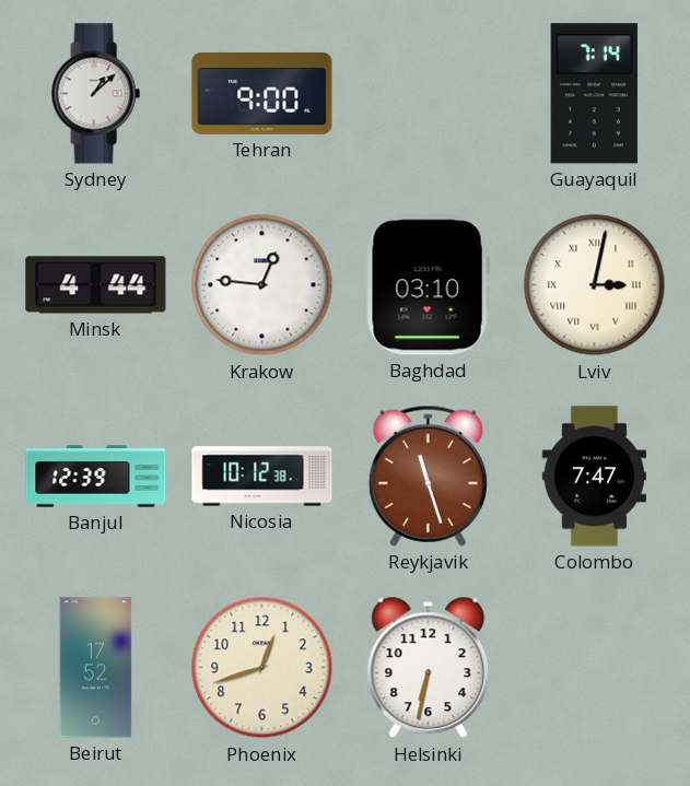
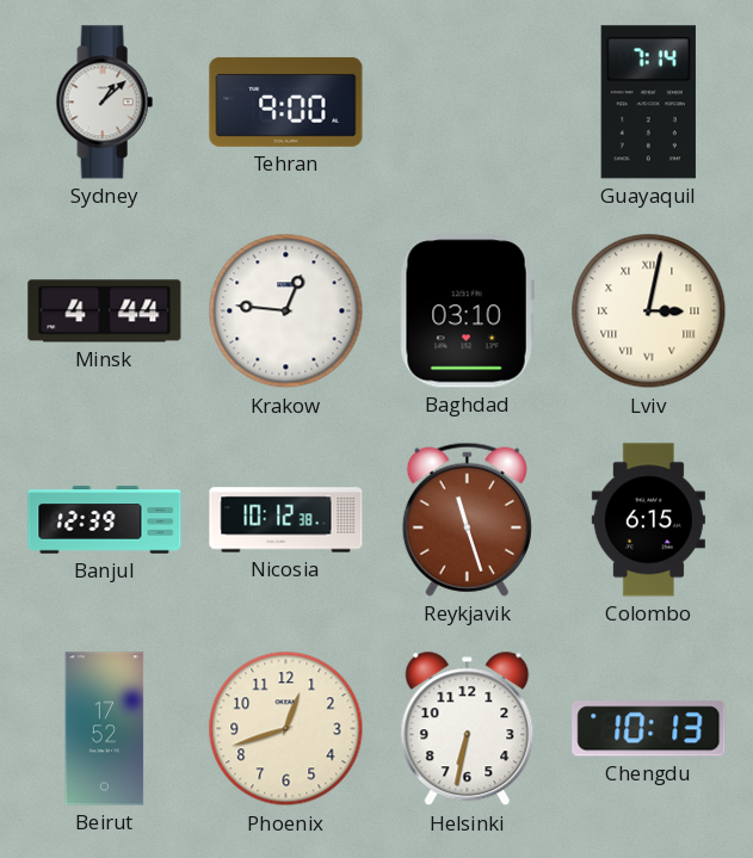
Colombo: 7:47 -> 6:15
Chengdu: none -> 10:13
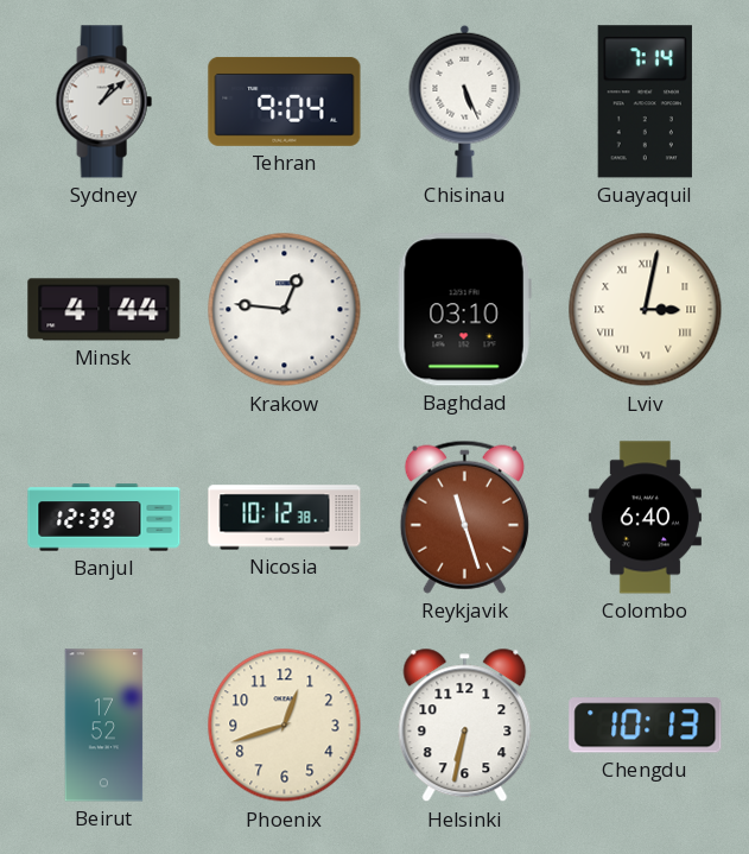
Tehran: 9:00 -> 9:04
Chisinau: none -> 5:26
Colombo: 6:15 -> 6:40
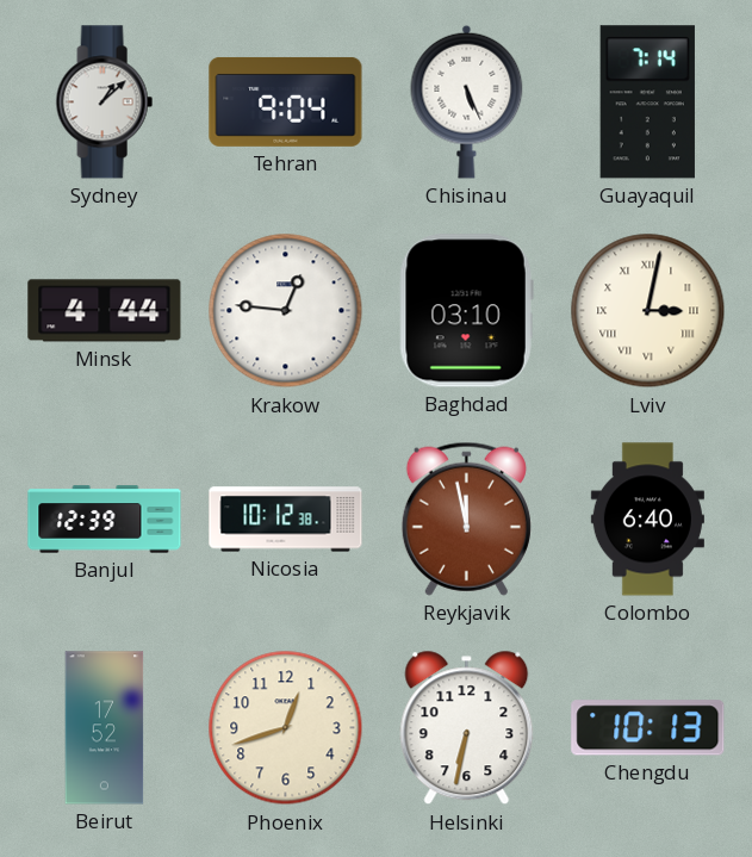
Reykjavik: 11:27 -> 11:58
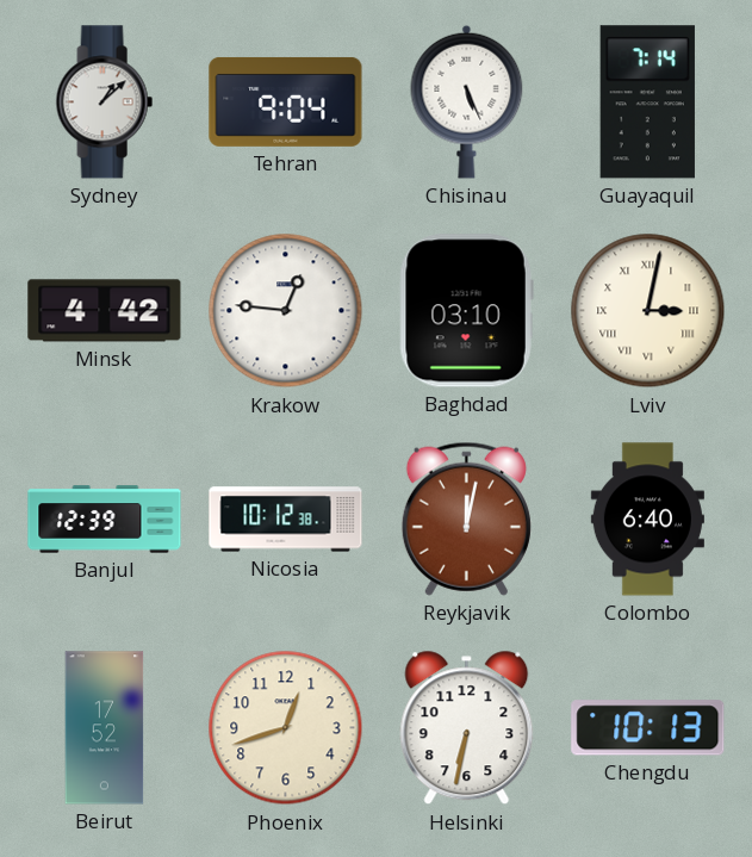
Minsk: 4:44 -> 4:42
Reykjavik: 11:58 -> 12:02
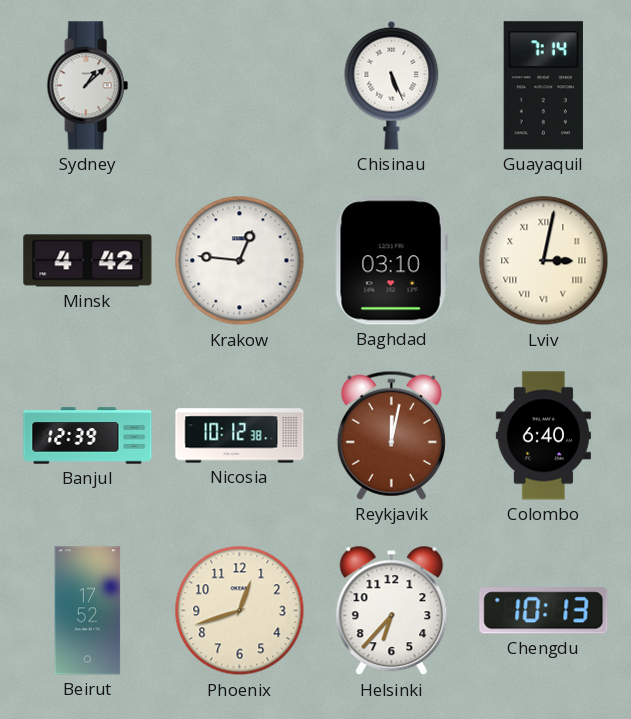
Tehran: 9:04 -> none
Helsinki: 6:32 -> 6:37
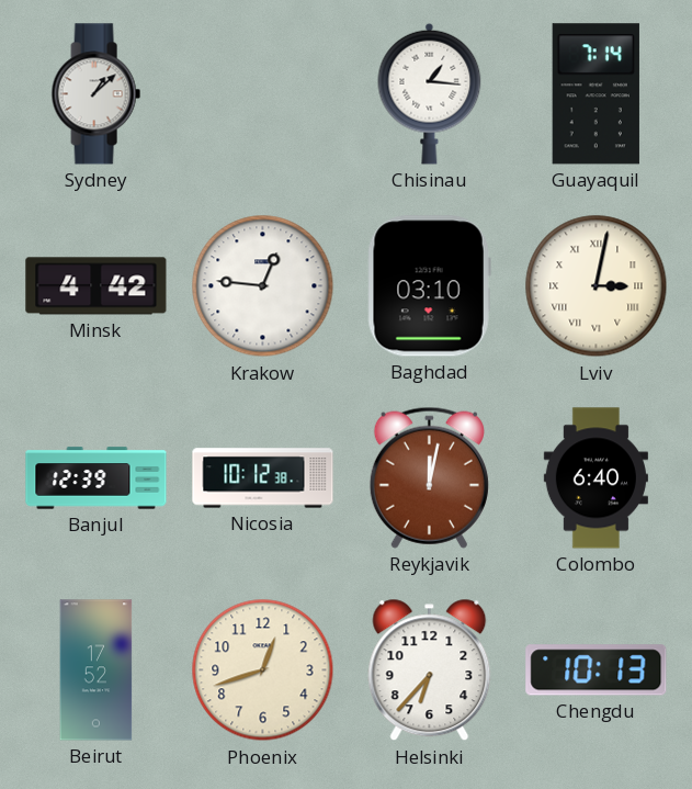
Chisinau: 5:26 -> 1:16
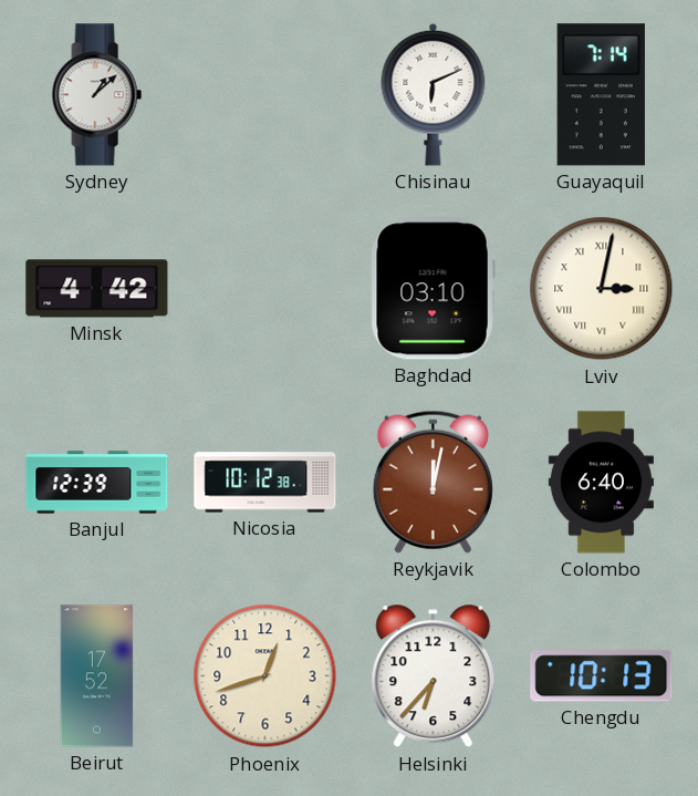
Chisinau: 1:16 -> 6:11
Krakow: 12:46 -> none
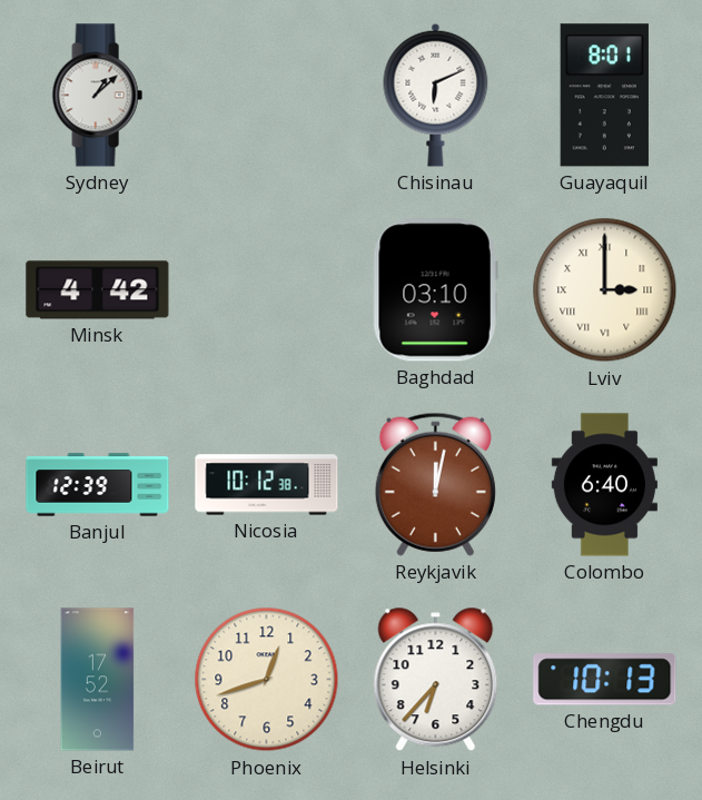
Guayaquil: 7:14 -> 8:01
Lviv: 3:02 -> 3:00
